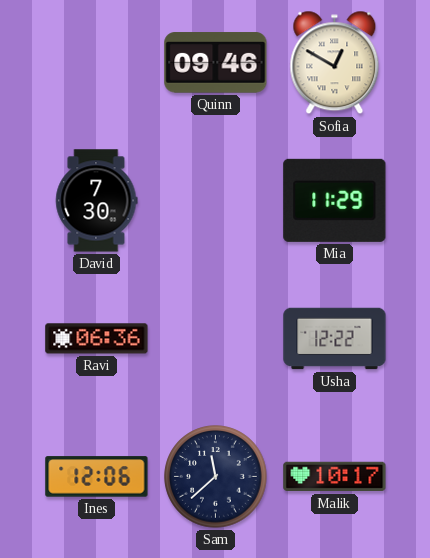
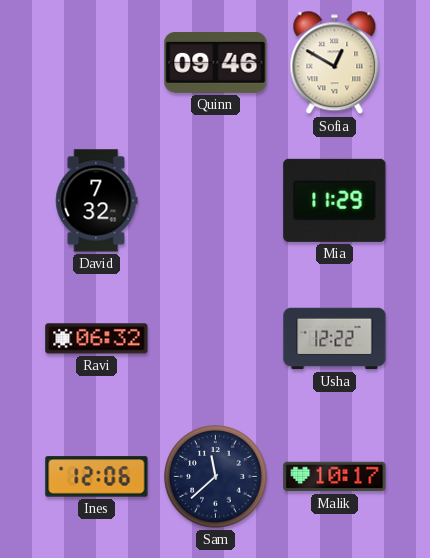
David: 7:30 -> 7:32
Ravi: 06:36 -> 06:32
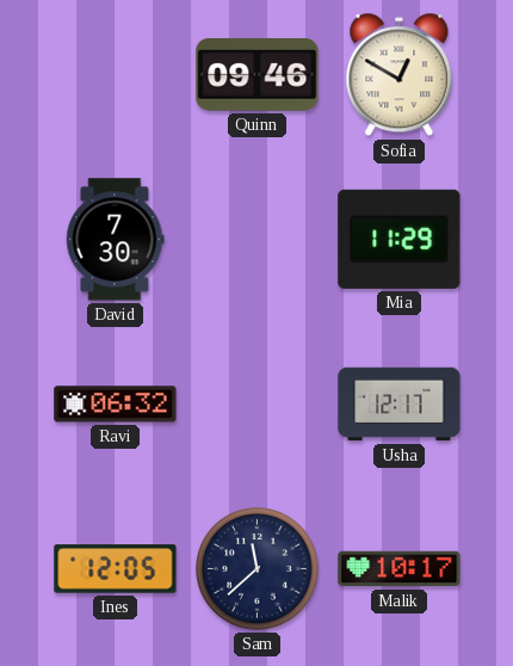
David: 7:32 -> 7:30
Usha: 12:22 -> 12:17
Ines: 12:06 -> 12:05
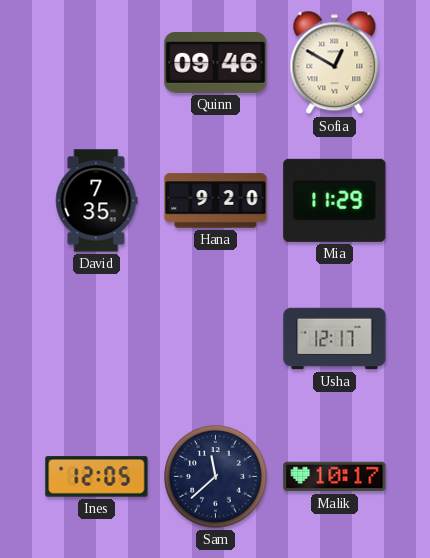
David: 7:30 -> 7:35
Hana: none -> 9:20
Ravi: 06:32 -> none
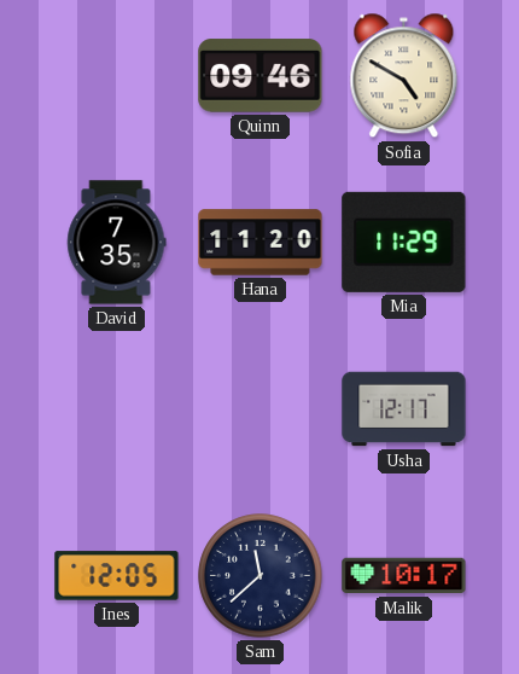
Sofia: 12:50 -> 4:50
Hana: 9:20 -> 11:20
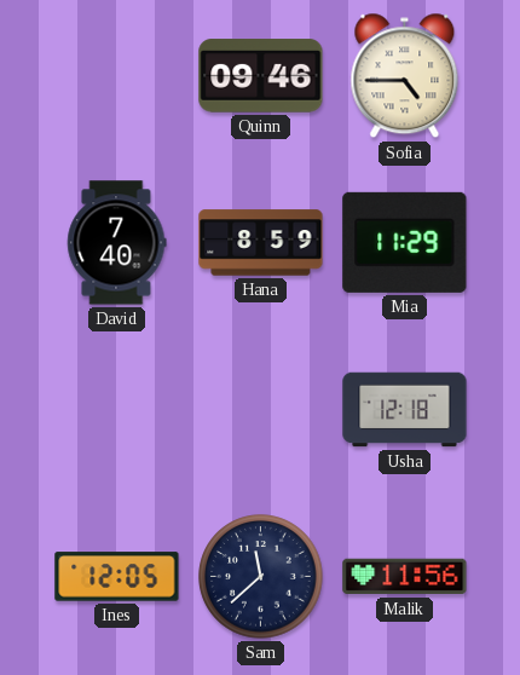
Sofia: 4:50 -> 4:45
David: 7:35 -> 7:40
Hana: 11:20 -> 8:59
Usha: 12:17 -> 12:18
Malik: 10:17 -> 11:56
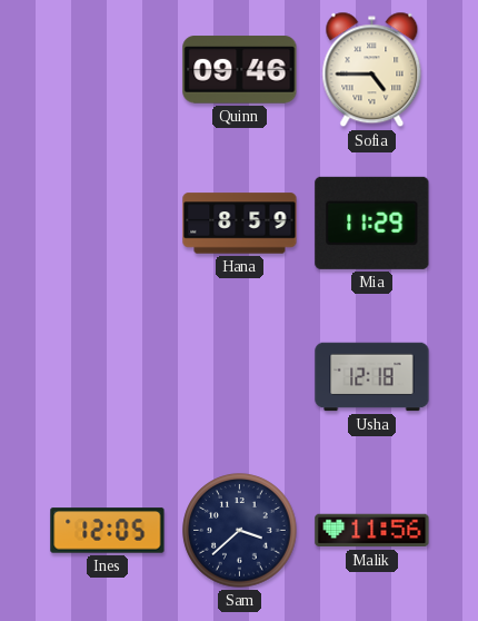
David: 7:40 -> none
Sam: 11:38 -> 3:38
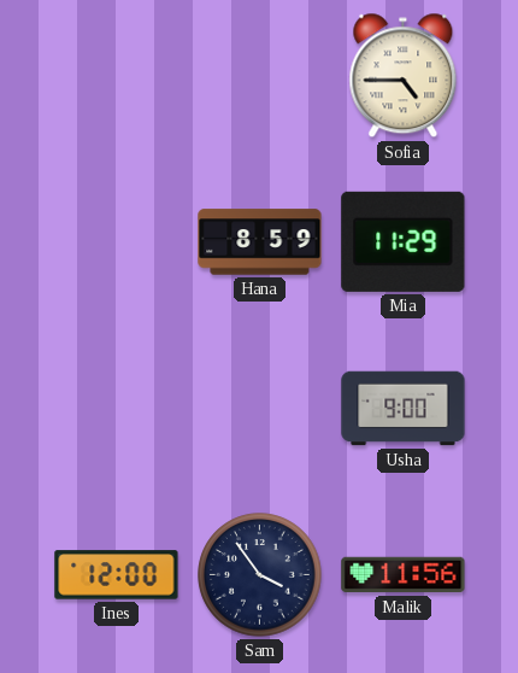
Quinn: 09:46 -> none
Usha: 12:18 -> 9:00
Ines: 12:05 -> 12:00
Sam: 3:38 -> 3:54
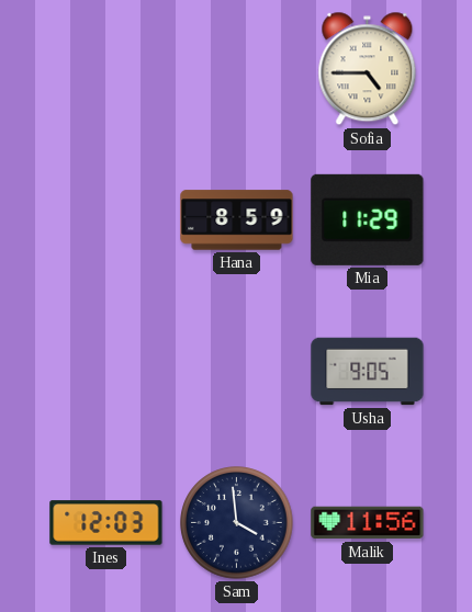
Usha: 9:00 -> 9:05
Ines: 12:00 -> 12:03
Sam: 3:54 -> 3:59
